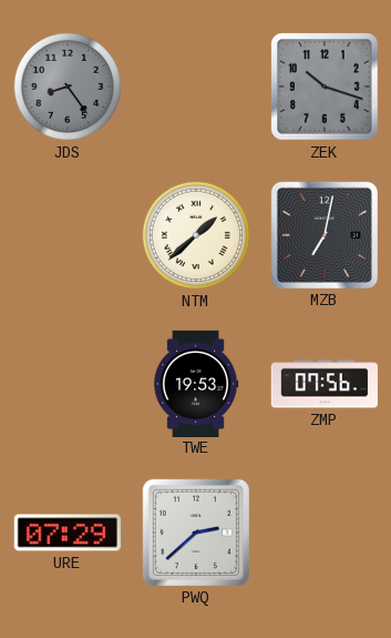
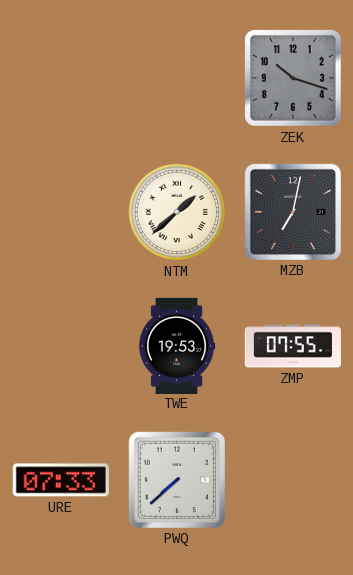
JDS: 8:24 -> none
ZMP: 07:56 -> 07:55
URE: 07:29 -> 07:33
PWQ: 2:38 -> 7:38
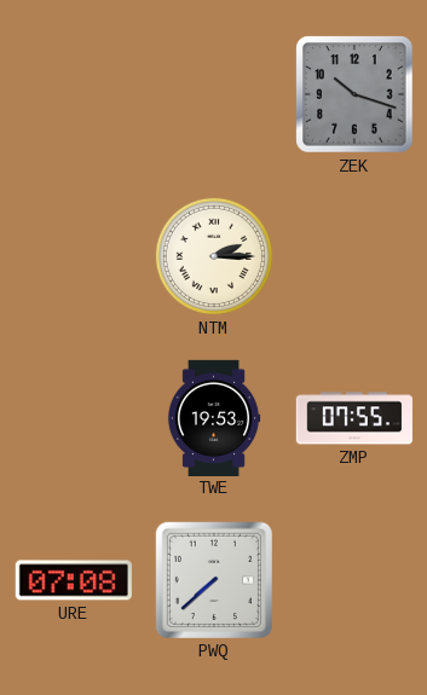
NTM: 1:38 -> 2:15
MZB: 7:02 -> none
URE: 07:33 -> 07:08
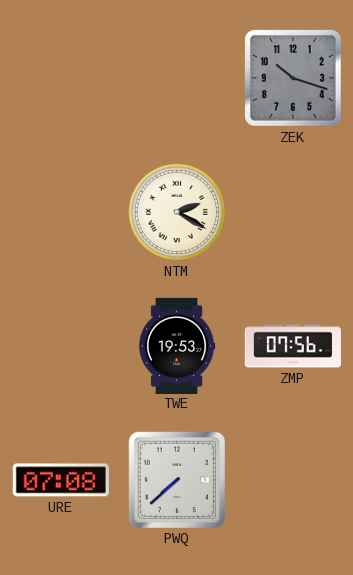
NTM: 2:15 -> 2:20
ZMP: 07:55 -> 07:56
